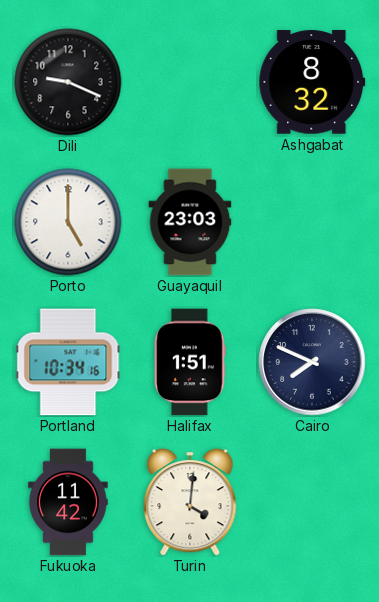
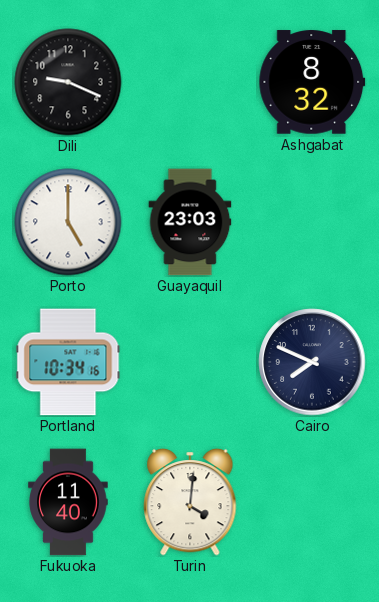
Halifax: 1:51 -> none
Fukuoka: 11:42 -> 11:40
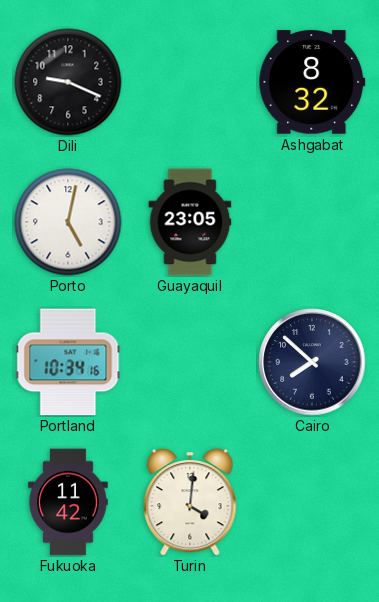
Porto: 5:00 -> 5:02
Guayaquil: 23:03 -> 23:05
Cairo: 7:49 -> 7:52
Fukuoka: 11:40 -> 11:42
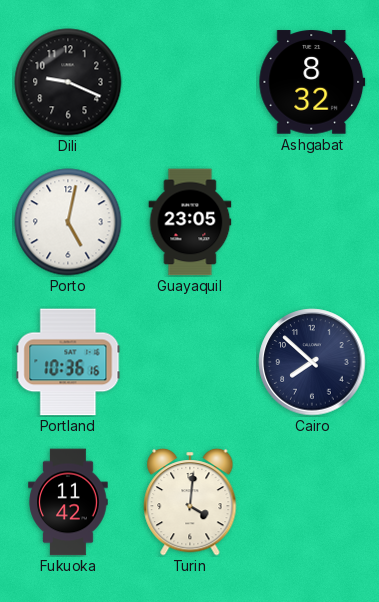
Portland: 10:34 -> 10:36
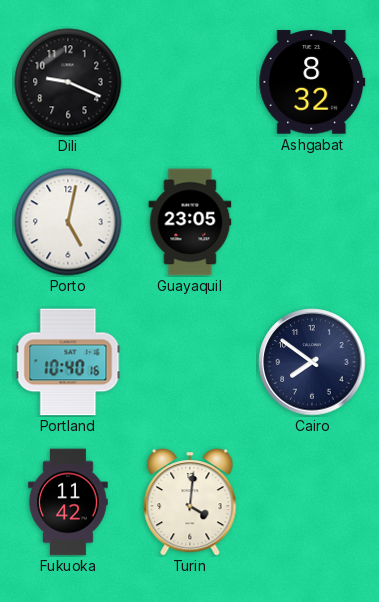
Portland: 10:36 -> 10:40
Cairo: 7:52 -> 7:51
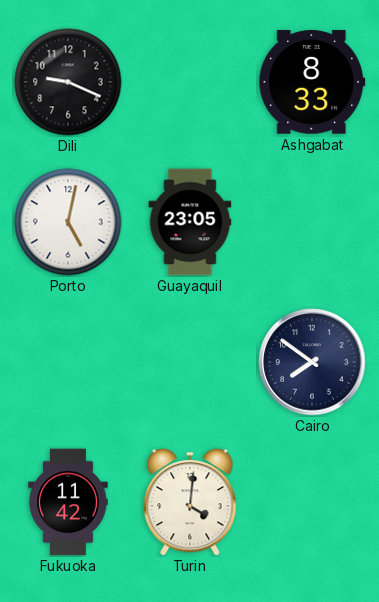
Ashgabat: 8:32 -> 8:33
Portland: 10:40 -> none
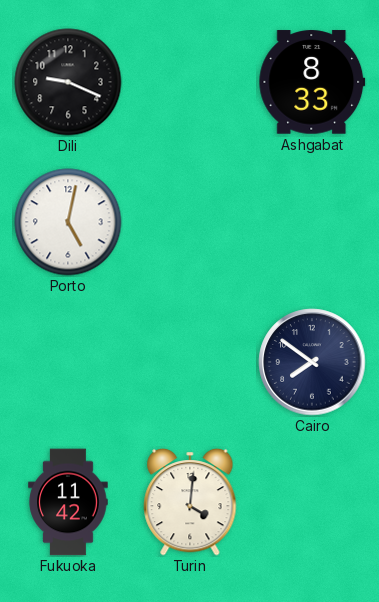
Guayaquil: 23:05 -> none
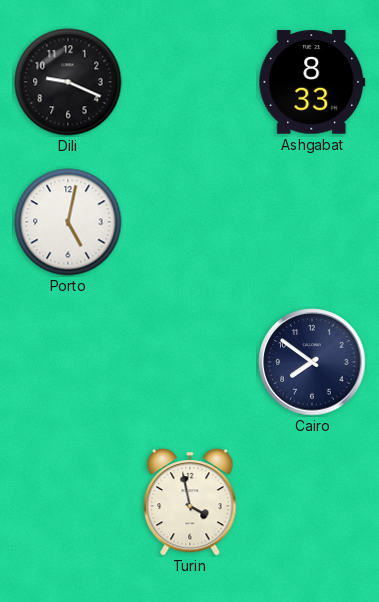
Fukuoka: 11:42 -> none
Turin: 4:01 -> 3:58
